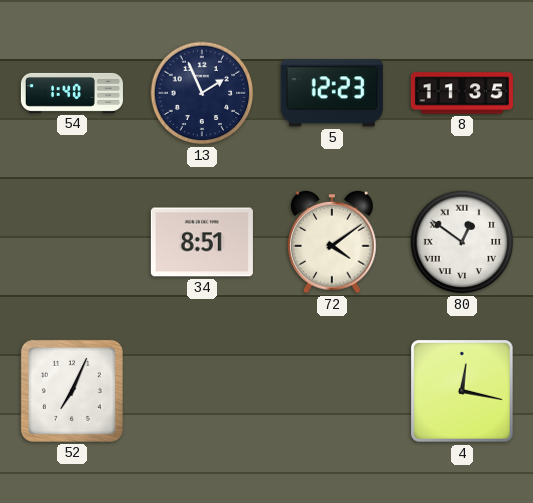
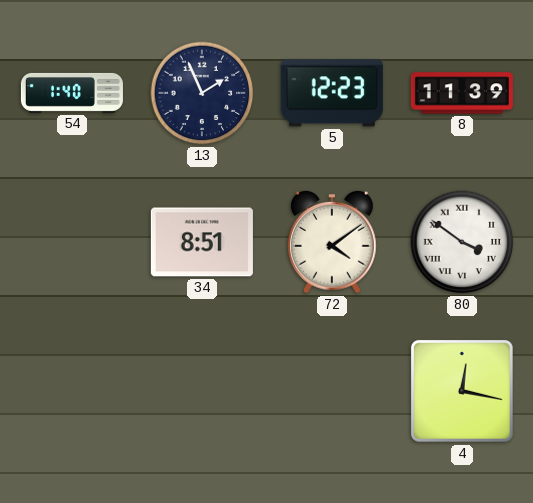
8: 11:35 -> 11:39
80: 12:51 -> 3:51
52: 7:04 -> none
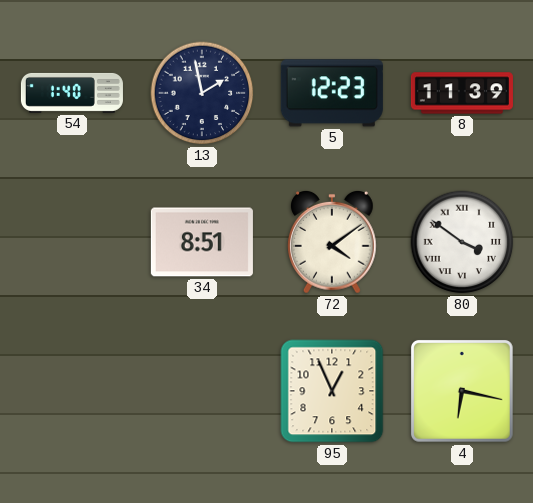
13: 1:56 -> 1:58
95: none -> 12:56
4: 12:17 -> 6:17
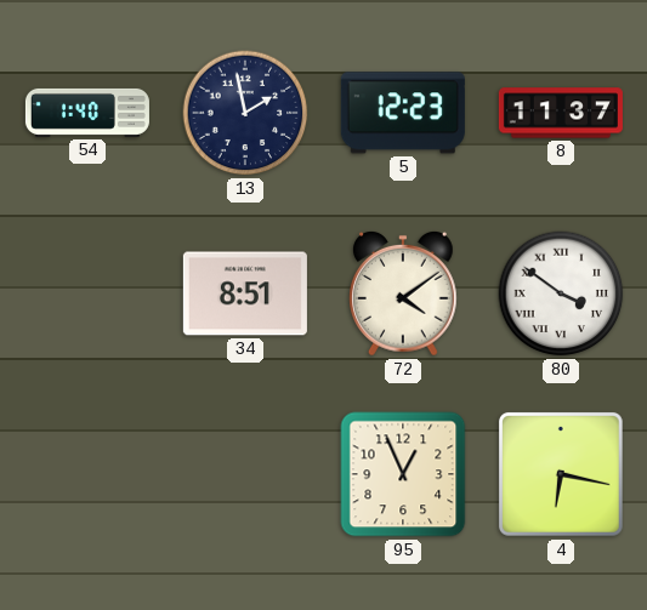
8: 11:39 -> 11:37
